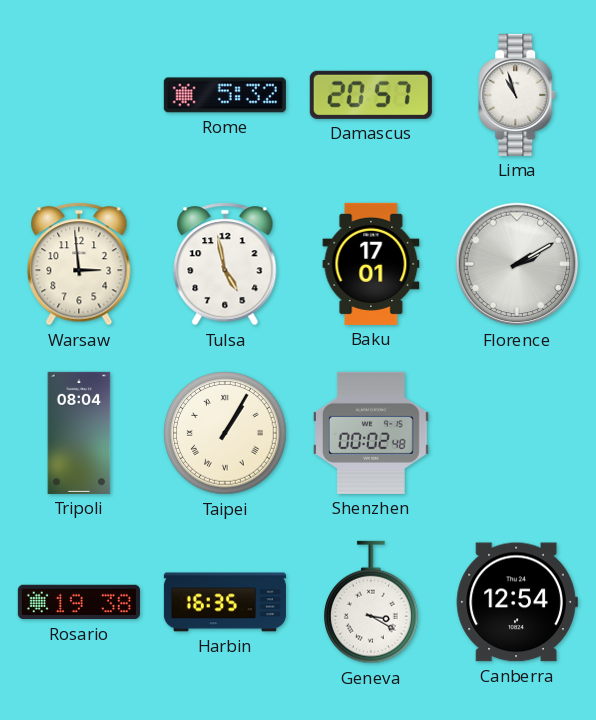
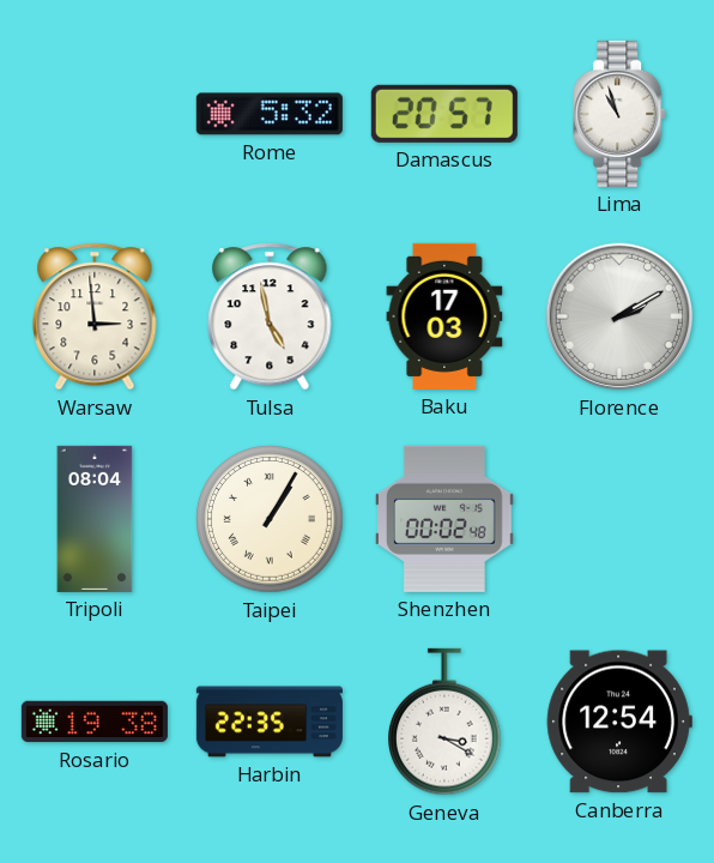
Baku: 17:01 -> 17:03
Harbin: 16:35 -> 22:35
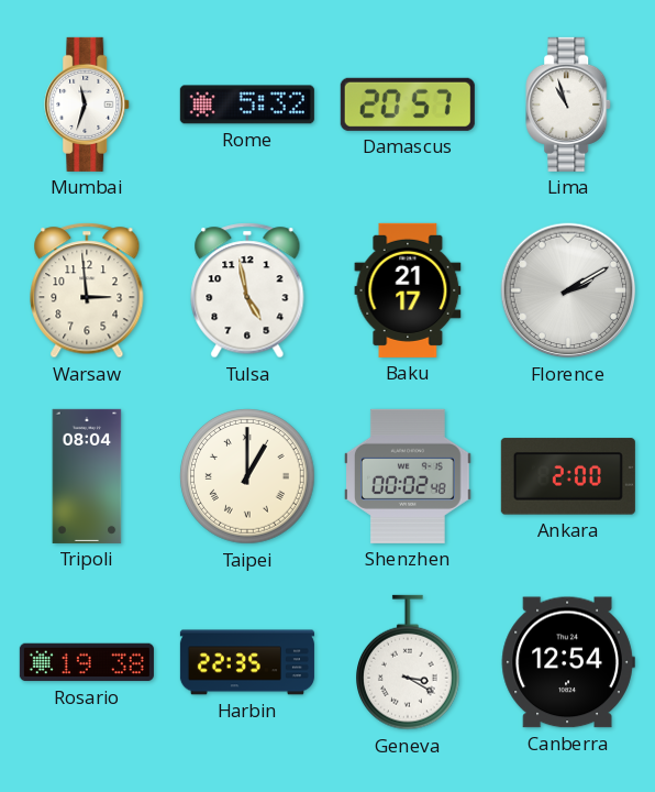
Mumbai: none -> 11:33
Baku: 17:03 -> 21:17
Taipei: 1:05 -> 1:00
Ankara: none -> 2:00
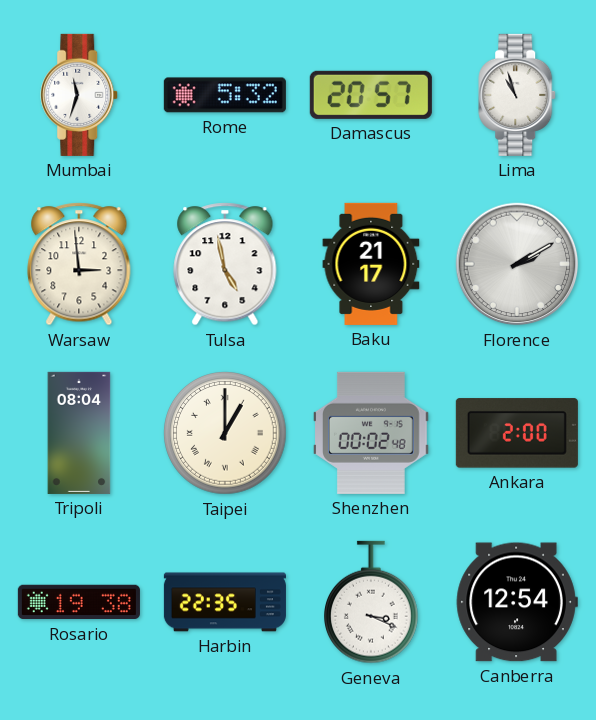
Geneva: 3:20 -> 3:19
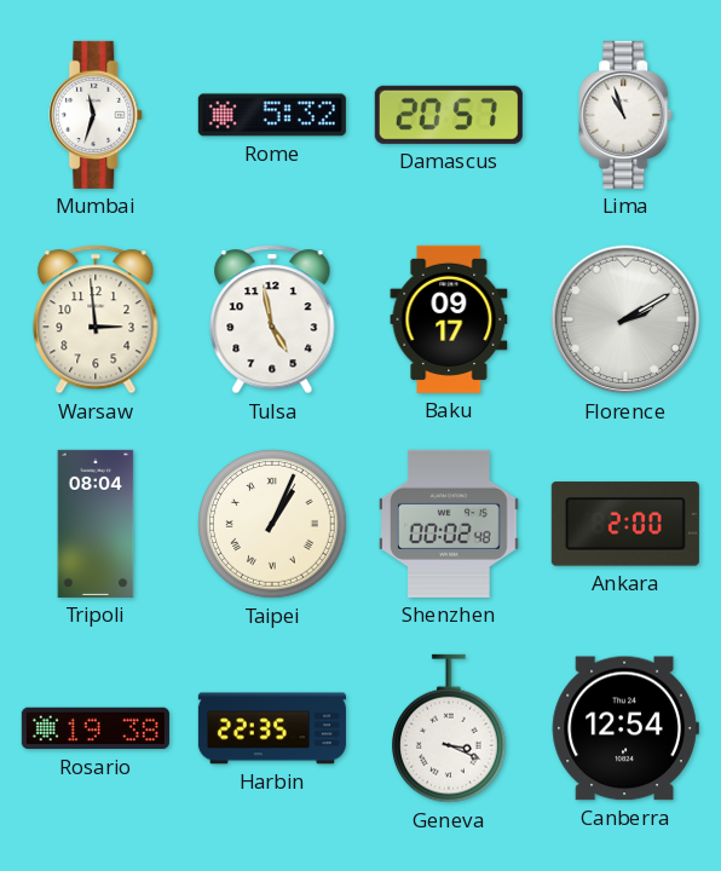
Baku: 21:17 -> 09:17
Taipei: 1:00 -> 1:04
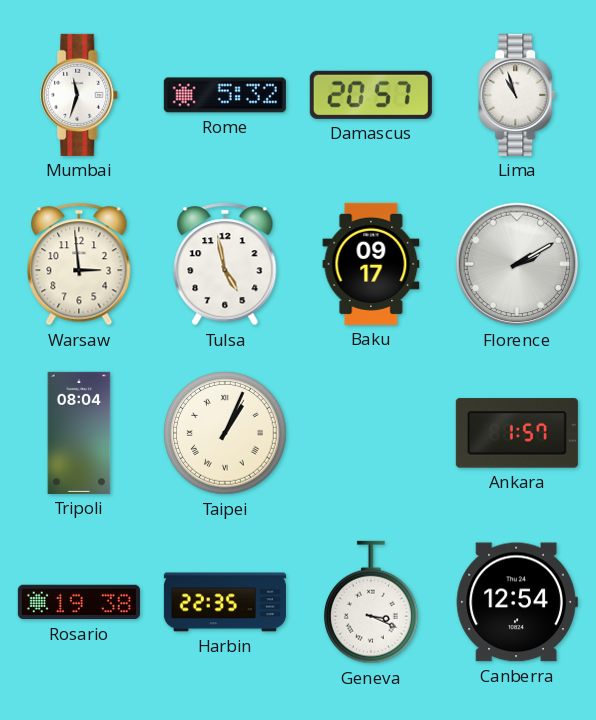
Shenzhen: 00:02 -> none
Ankara: 2:00 -> 1:57
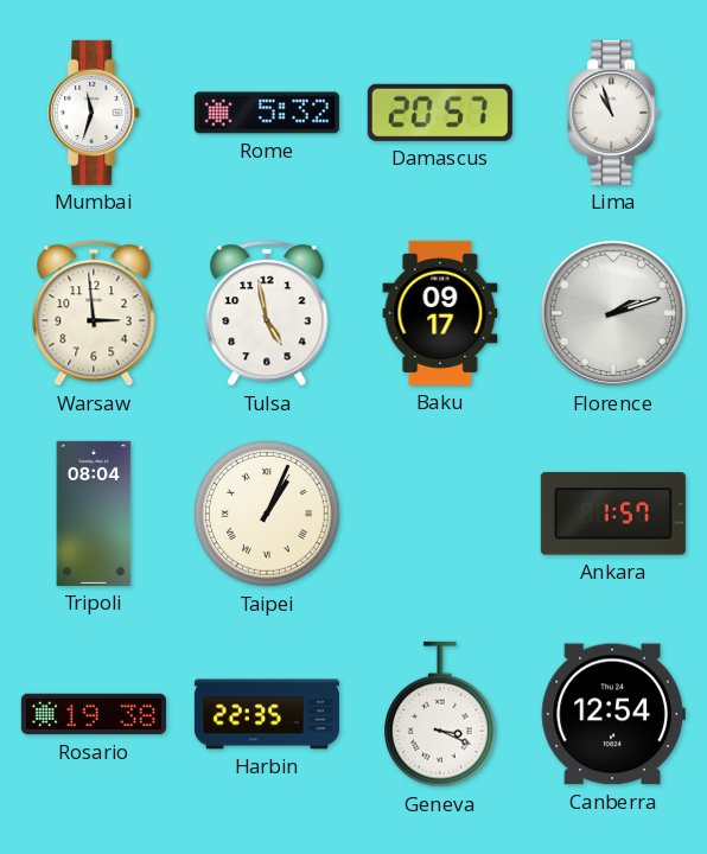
Florence: 2:10 -> 2:12
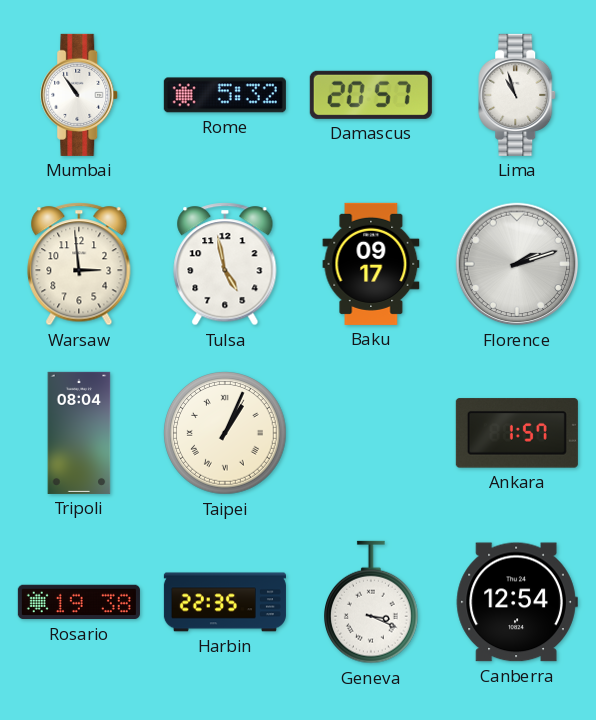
Mumbai: 11:33 -> 10:54
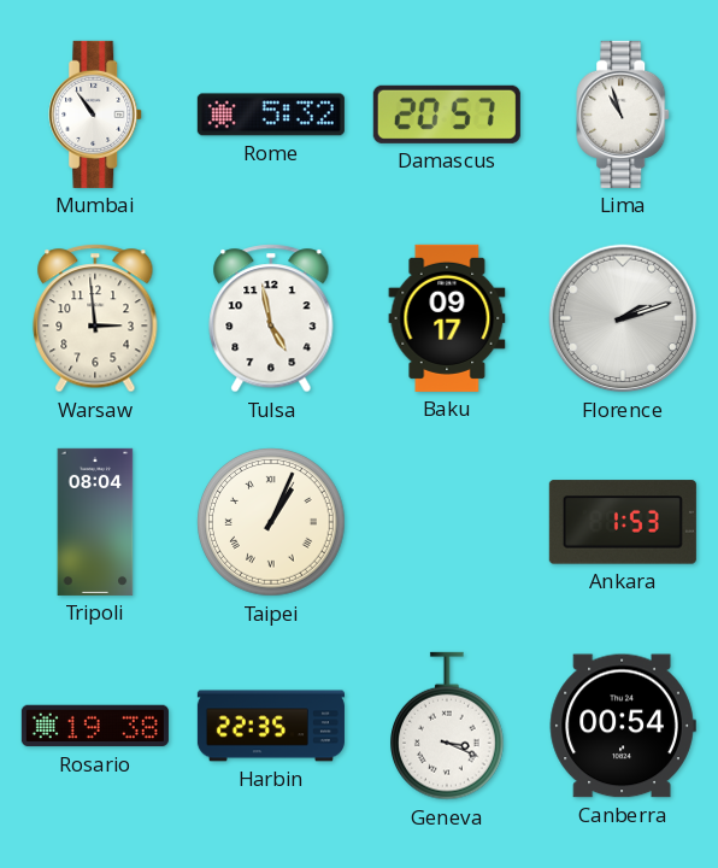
Ankara: 1:57 -> 1:53
Canberra: 12:54 -> 00:54
